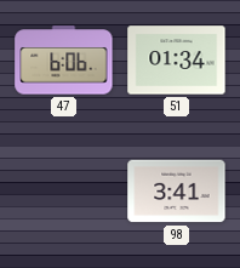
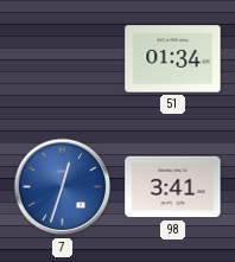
47: 6:06 -> none
7: none -> 12:33
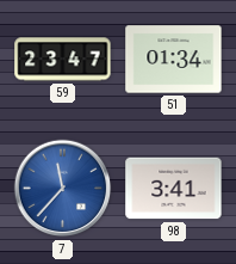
59: none -> 23:47
7: 12:33 -> 11:37
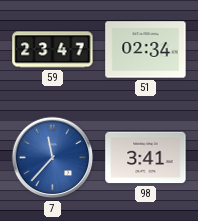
51: 01:34 -> 02:34
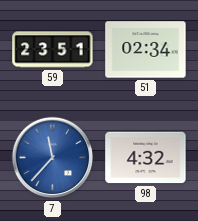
59: 23:47 -> 23:51
98: 3:41 -> 4:32
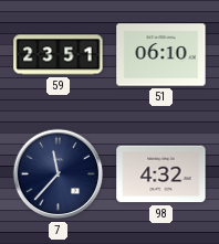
51: 02:34 -> 06:10
7 dial: blue -> navy
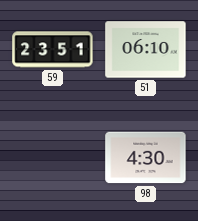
7: 11:37 -> none
98: 4:32 -> 4:30
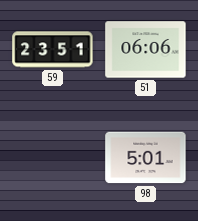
51: 06:10 -> 06:06
98: 4:30 -> 5:01
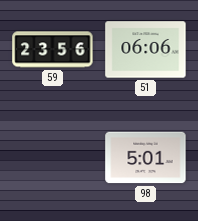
59: 23:51 -> 23:56
